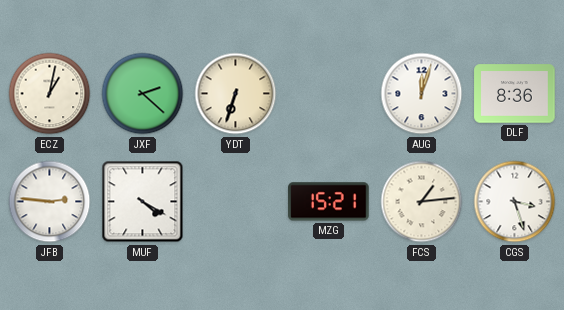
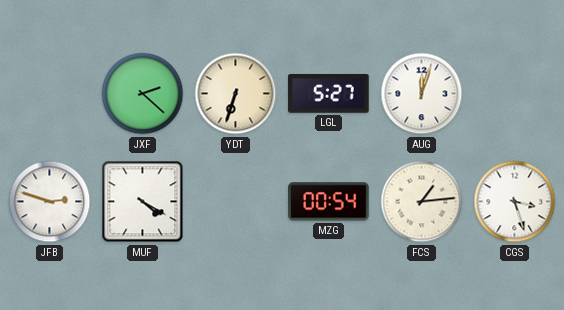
ECZ: 1:02 -> none
LGL: none -> 5:27
DLF: 8:36 -> none
JFB: 2:46 -> 2:48
MZG: 15:21 -> 00:54
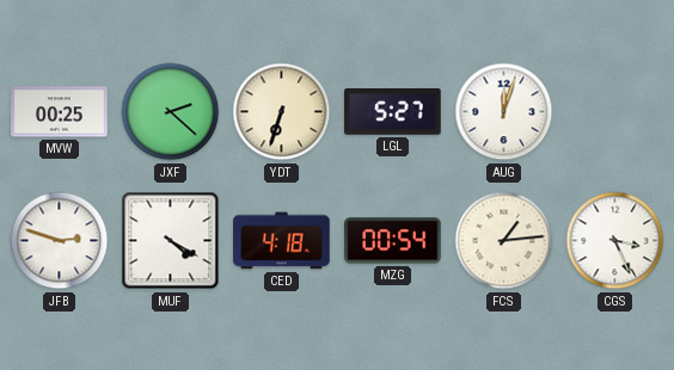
MVW: none -> 00:25
CED: none -> 4:18
CGS: 3:27 -> 3:26
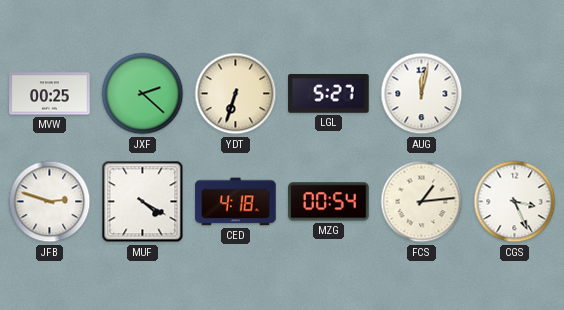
AUG: 12:03 -> 12:02
